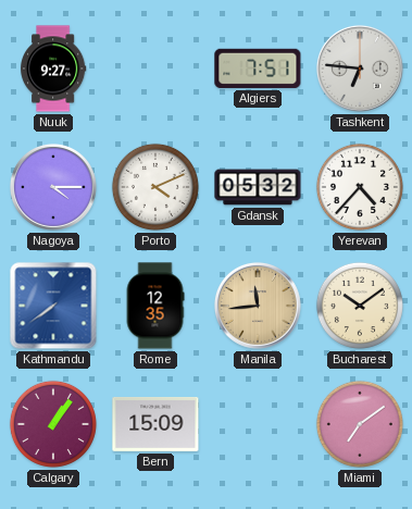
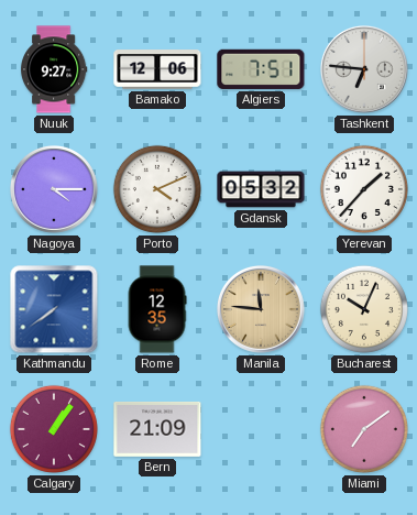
Bamako: none -> 12:06
Yerevan: 4:37 -> 1:37
Manila: 11:44 -> 11:46
Bucharest: 10:09 -> 10:04
Bern: 15:09 -> 21:09
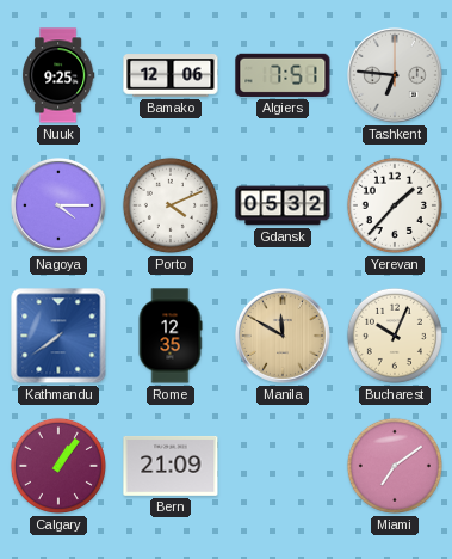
Nuuk: 9:27 -> 9:25
Manila: 11:46 -> 11:50
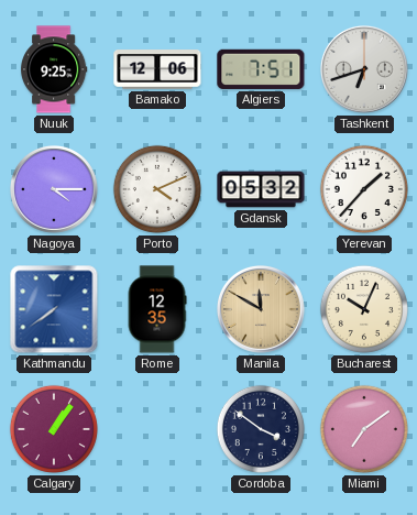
Tashkent: 6:46 -> 6:42
Bern: 21:09 -> none
Cordoba: none -> 3:51
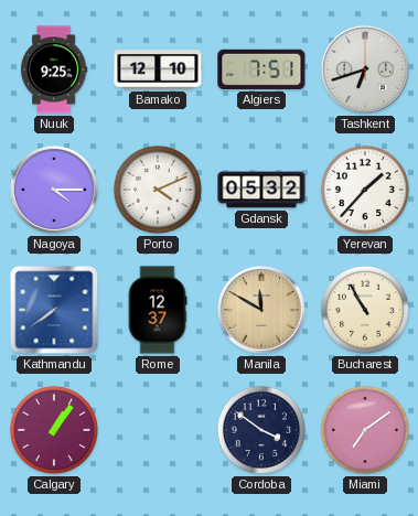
Bamako: 12:06 -> 12:10
Rome: 12:35 -> 12:37
Bucharest: 10:04 -> 10:55
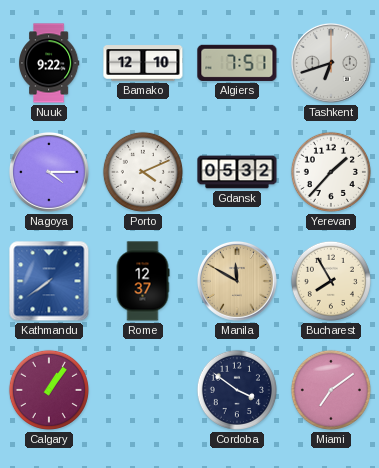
Nuuk: 9:25 -> 9:22
Bucharest: 10:55 -> 7:55
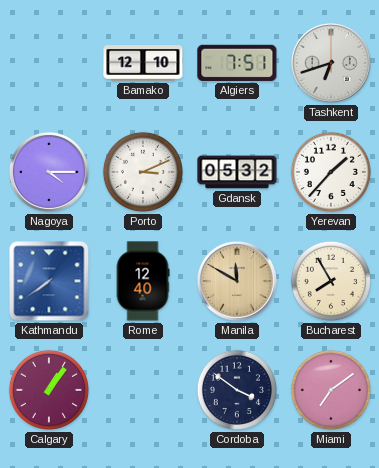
Nuuk: 9:22 -> none
Porto: 4:11 -> 3:11
Rome: 12:37 -> 12:40
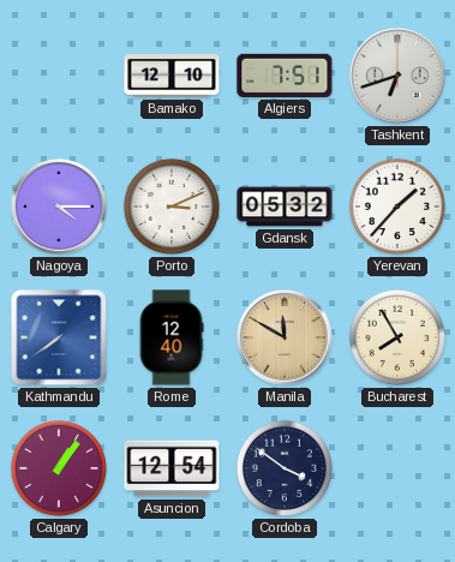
Asuncion: none -> 12:54
Miami: 7:09 -> none
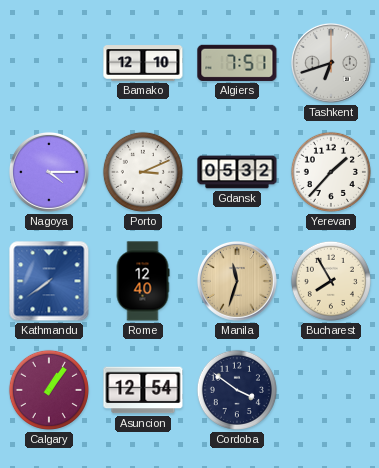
Manila: 11:50 -> 11:33
